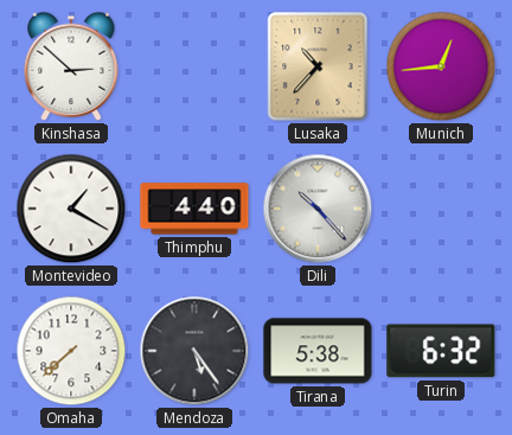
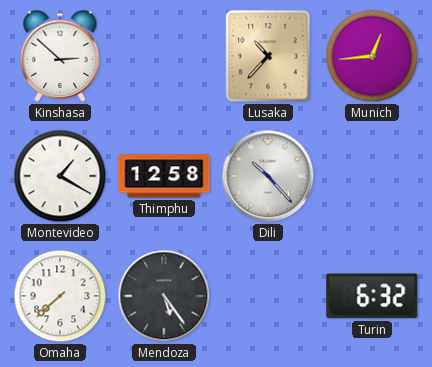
Thimphu: 4:40 -> 12:58
Tirana: 5:38 -> none
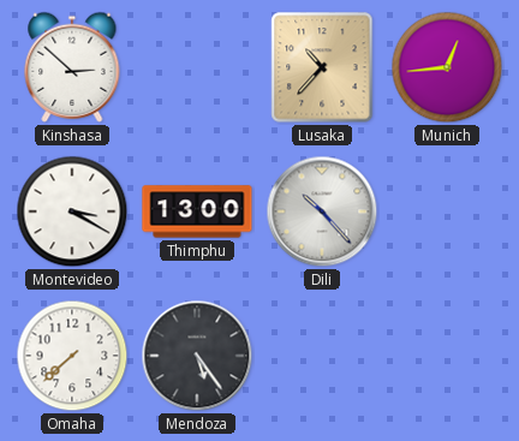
Montevideo: 1:20 -> 3:20
Thimphu: 12:58 -> 13:00
Turin: 6:32 -> none
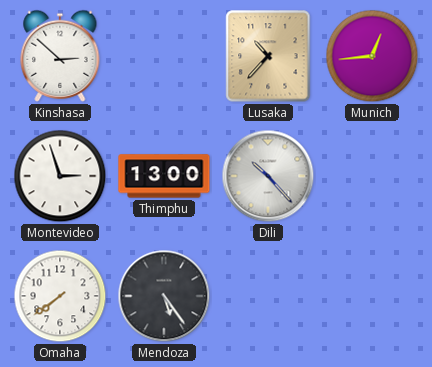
Montevideo: 3:20 -> 2:57
Omaha: 7:38 -> 7:39
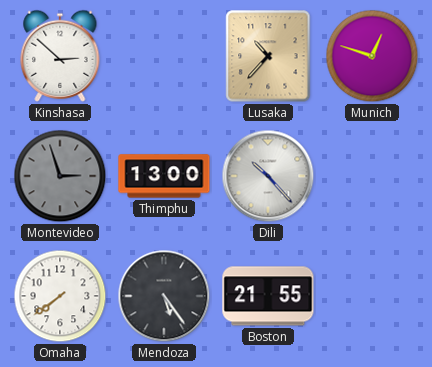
Munich: 12:44 -> 12:48
Montevideo dial: white -> grey
Boston: none -> 21:55
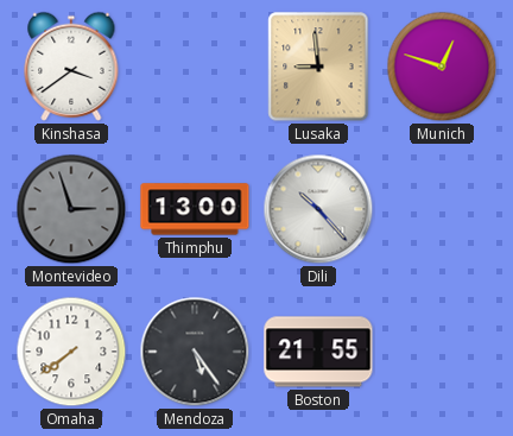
Kinshasa: 2:52 -> 3:39
Lusaka: 10:37 -> 8:59
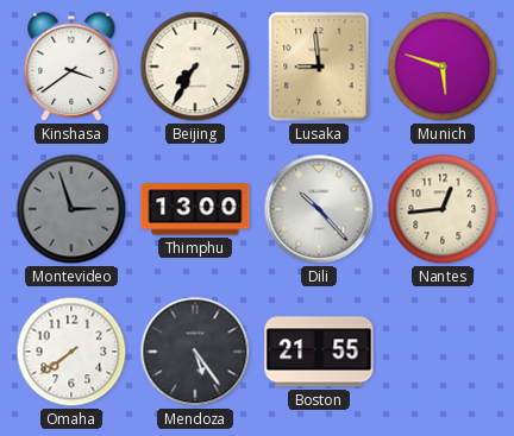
Beijing: none -> 7:35
Munich: 12:48 -> 5:48
Nantes: none -> 12:44
